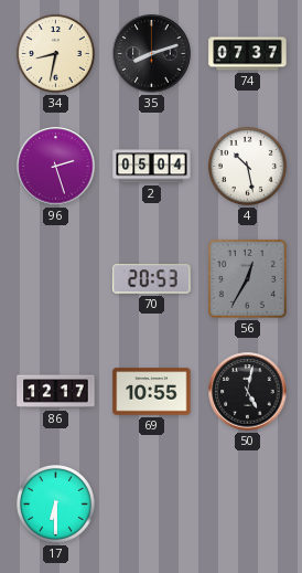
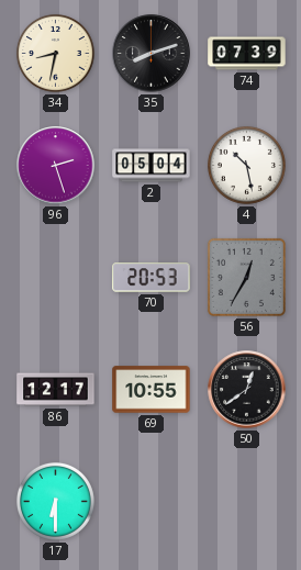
74: 07:37 -> 07:39
50: 5:02 -> 12:39
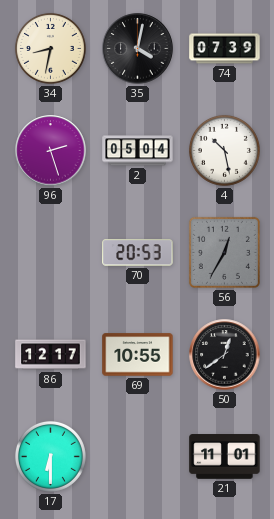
35: 8:12 -> 4:02
21: none -> 11:01
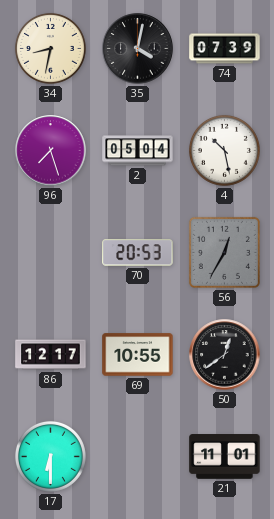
96: 2:27 -> 7:27
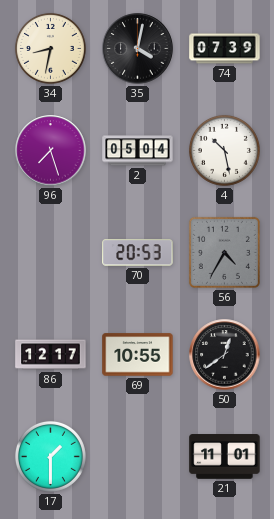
56: 12:35 -> 4:35
17: 6:30 -> 1:30
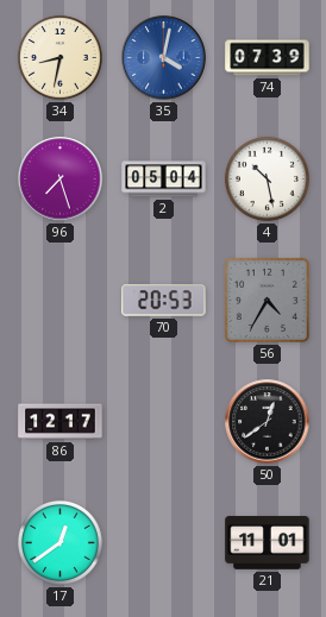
35 dial: black -> blue
69: 10:55 -> none
17: 1:30 -> 12:39
